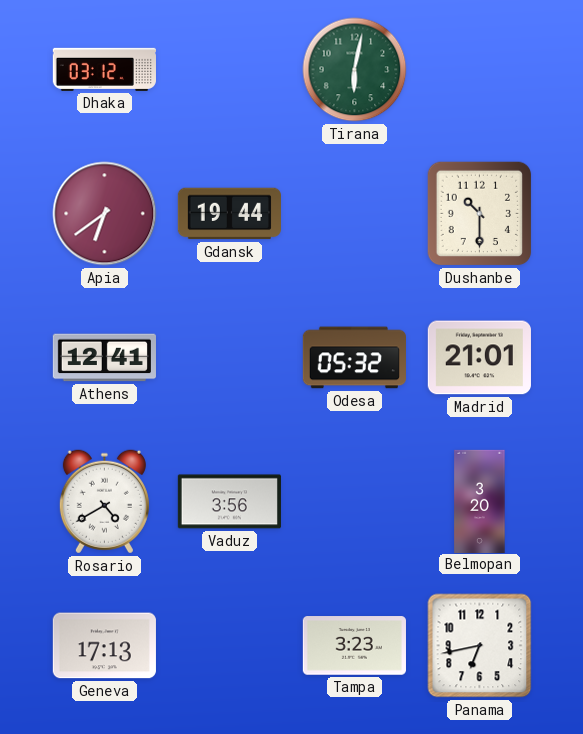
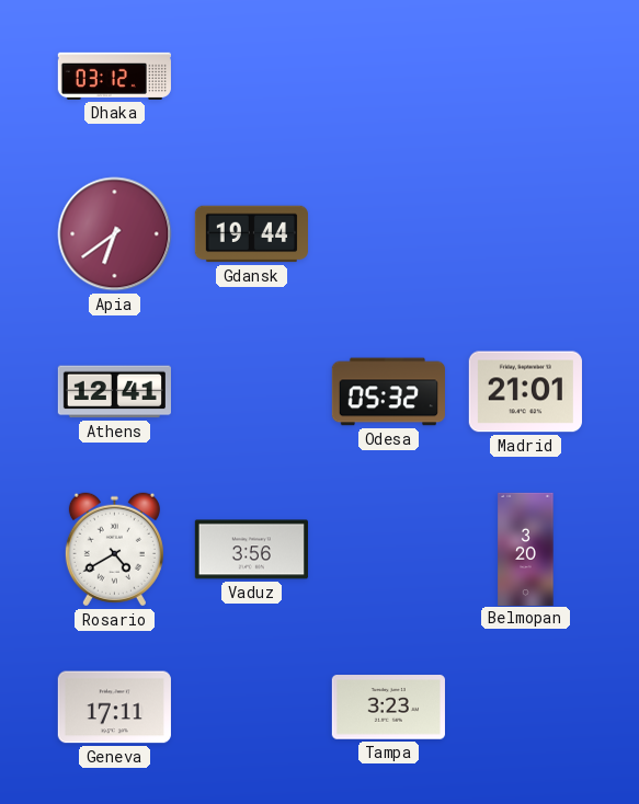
Tirana: 6:02 -> none
Dushanbe: 10:30 -> none
Geneva: 17:13 -> 17:11
Panama: 6:43 -> none
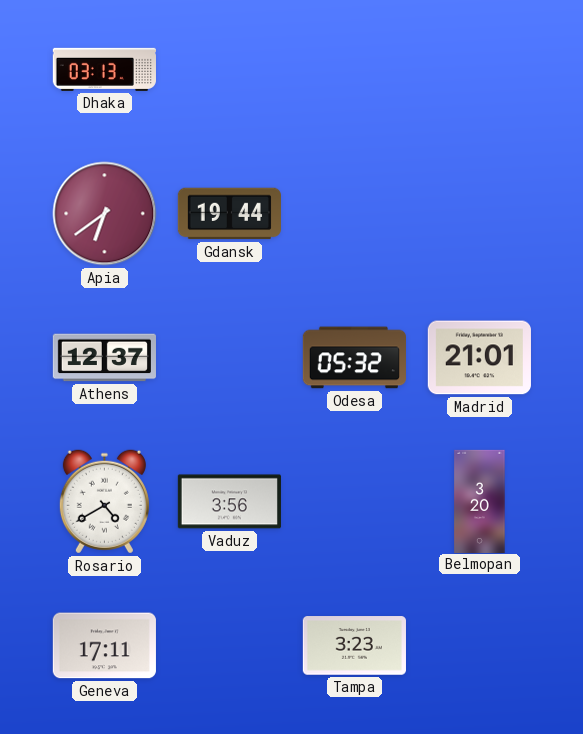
Dhaka: 03:12 -> 03:13
Athens: 12:41 -> 12:37
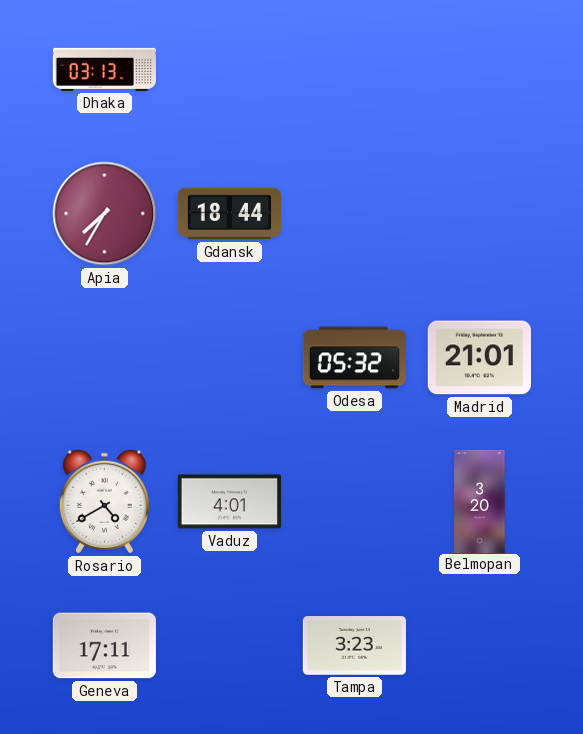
Apia: 6:39 -> 7:35
Gdansk: 19:44 -> 18:44
Athens: 12:37 -> none
Vaduz: 3:56 -> 4:01
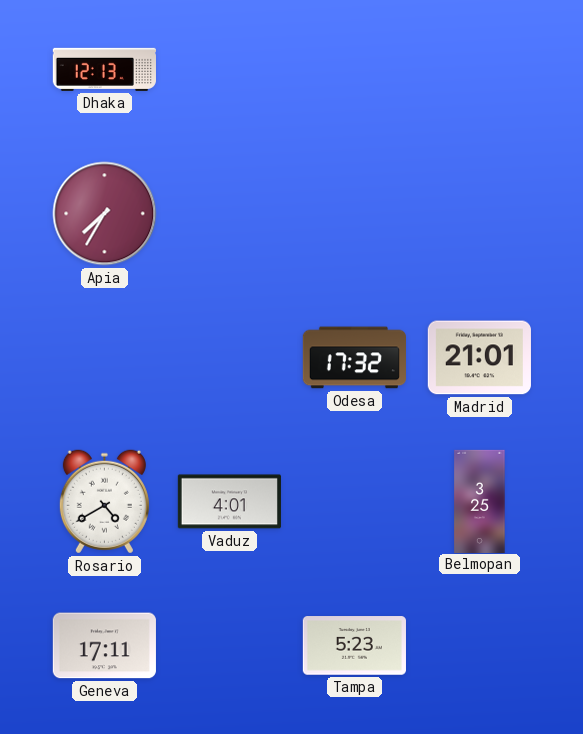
Dhaka: 03:13 -> 12:13
Gdansk: 18:44 -> none
Odesa: 05:32 -> 17:32
Belmopan: 3:20 -> 3:25
Tampa: 3:23 -> 5:23
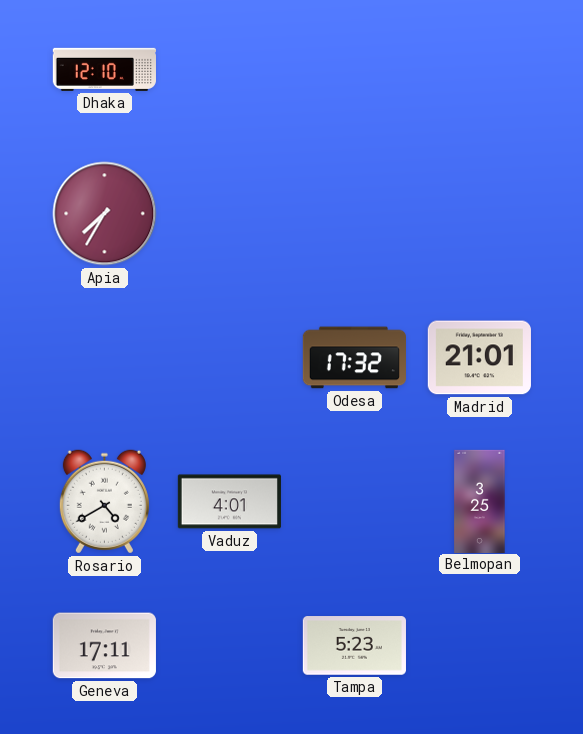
Dhaka: 12:13 -> 12:10
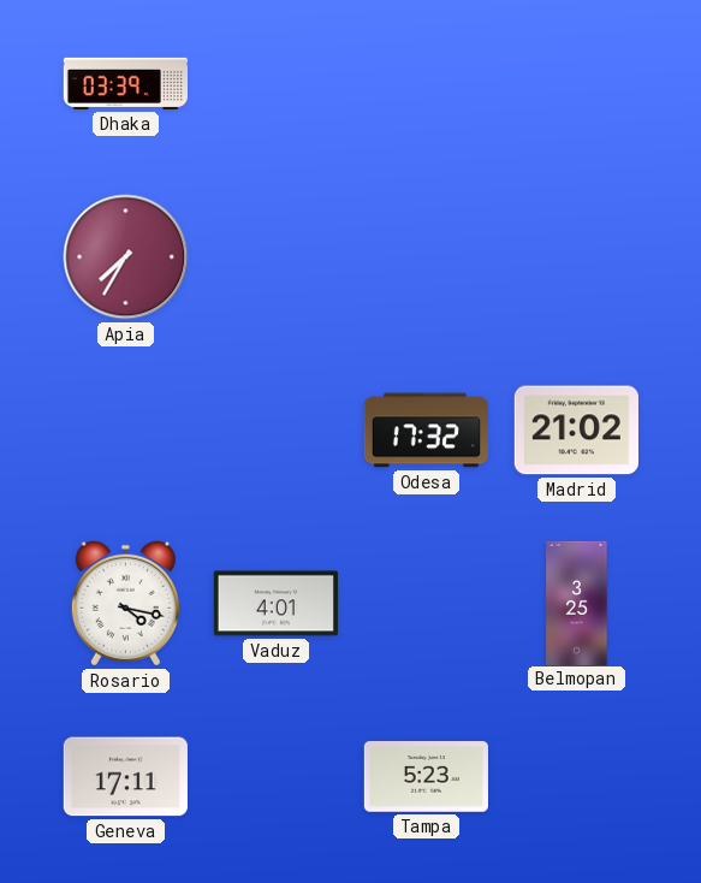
Dhaka: 12:10 -> 03:39
Madrid: 21:01 -> 21:02
Rosario: 4:40 -> 4:17
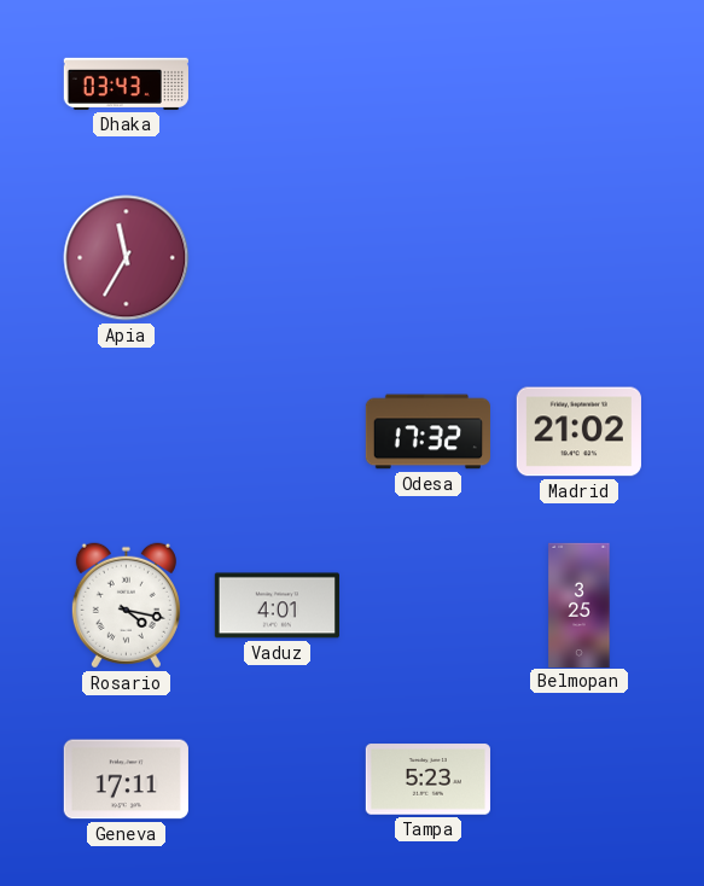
Dhaka: 03:39 -> 03:43
Apia: 7:35 -> 11:35
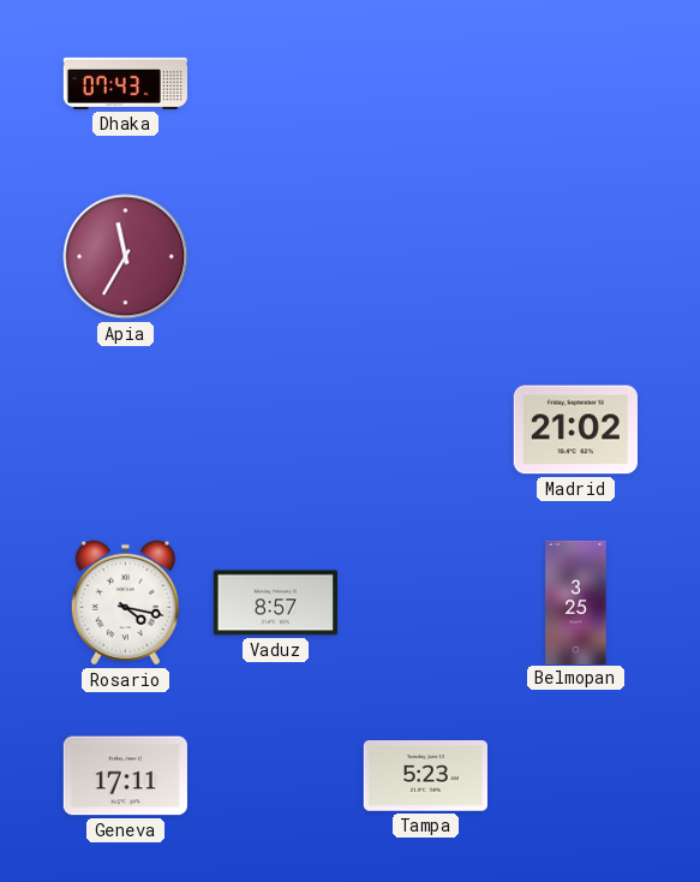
Dhaka: 03:43 -> 07:43
Odesa: 17:32 -> none
Vaduz: 4:01 -> 8:57
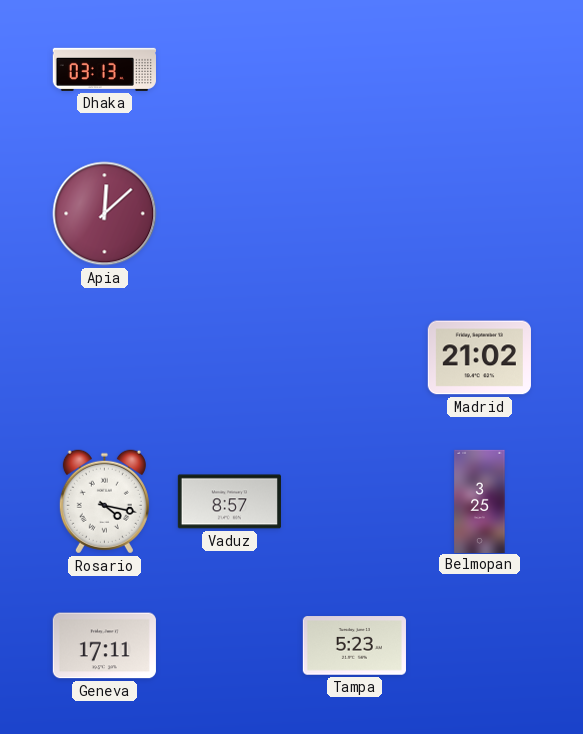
Dhaka: 07:43 -> 03:13
Apia: 11:35 -> 12:08
